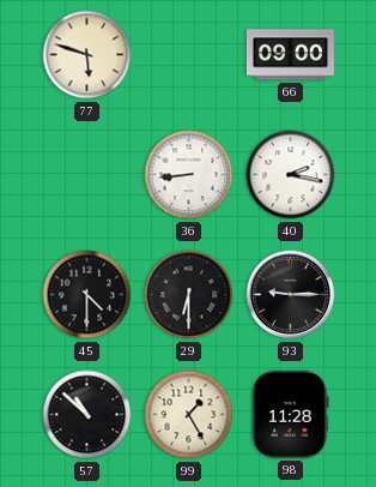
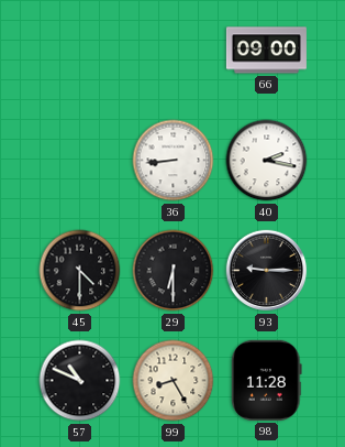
77: 5:48 -> none
57: 10:52 -> 10:49
99: 1:25 -> 8:25
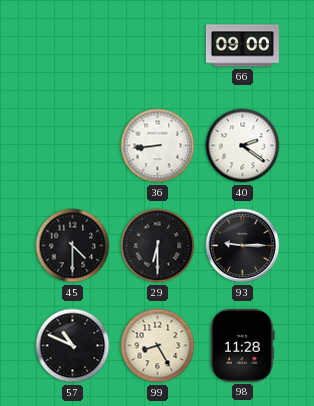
40: 2:17 -> 2:21
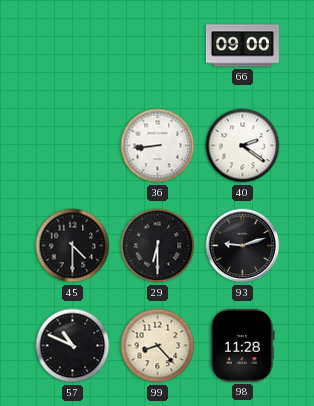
93: 9:15 -> 9:12
99: 8:25 -> 8:23
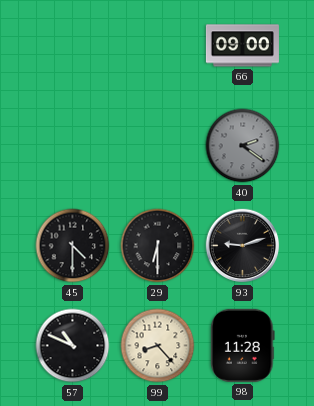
36: 8:44 -> none
40 dial: white -> grey
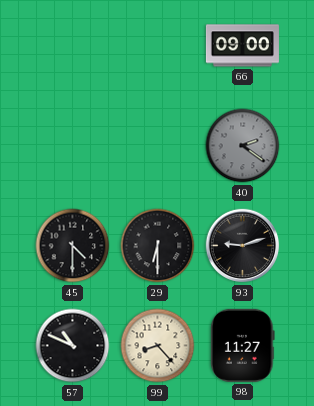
98: 11:28 -> 11:27
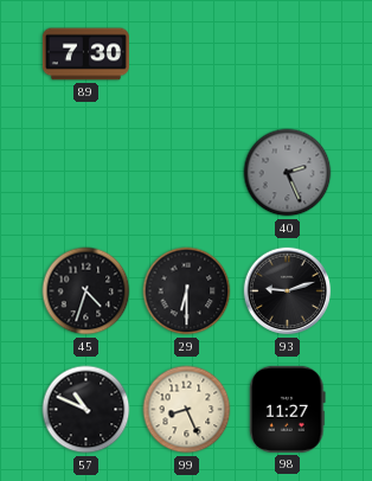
89: none -> 7:30
66: 09:00 -> none
40: 2:21 -> 2:26
45: 4:30 -> 4:33
99: 8:23 -> 8:26
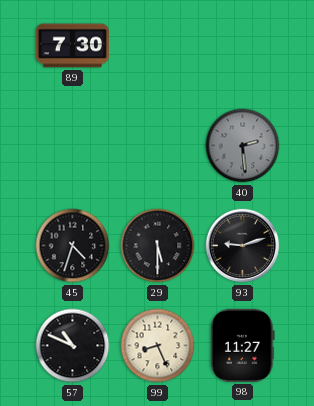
40: 2:26 -> 2:29
29: 6:30 -> 5:30
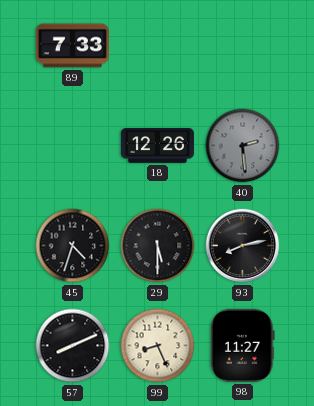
89: 7:30 -> 7:33
18: none -> 12:26
93: 9:12 -> 8:13
57: 10:49 -> 8:11
